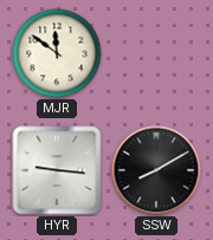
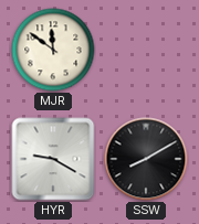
HYR: 9:16 -> 9:20
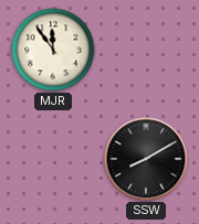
MJR: 11:51 -> 11:54
HYR: 9:20 -> none
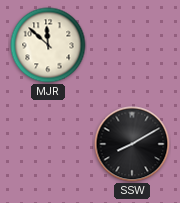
MJR: 11:54 -> 11:52
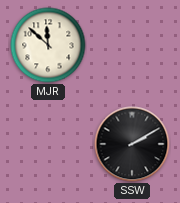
SSW: 8:10 -> 2:10
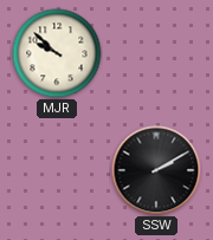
MJR: 11:52 -> 9:52
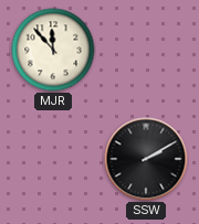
MJR: 9:52 -> 11:53
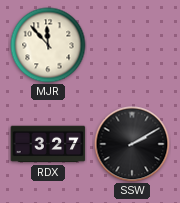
RDX: none -> 3:27
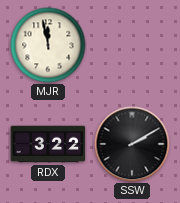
MJR: 11:53 -> 11:58
RDX: 3:27 -> 3:22
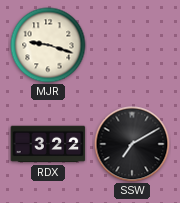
MJR: 11:58 -> 9:18
SSW: 2:10 -> 7:10
